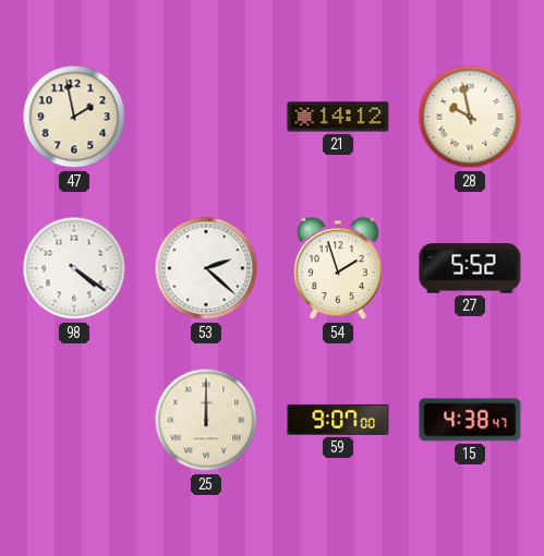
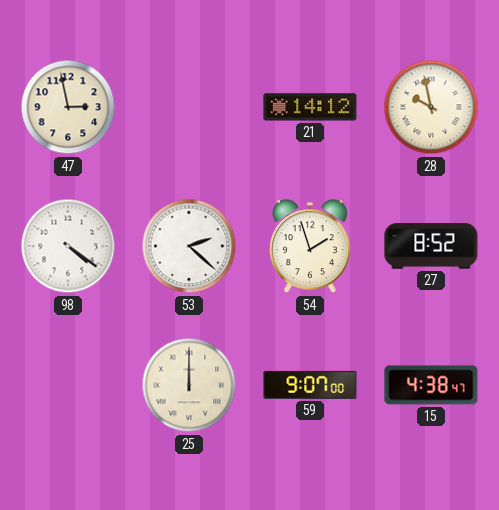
47: 1:58 -> 2:58
27: 5:52 -> 8:52
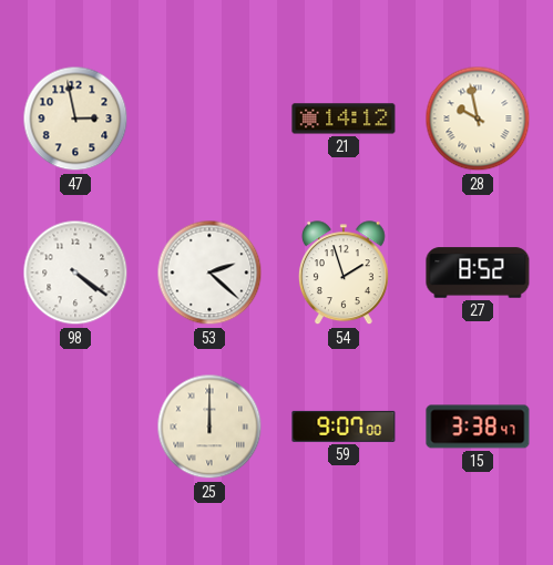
15: 4:38 -> 3:38
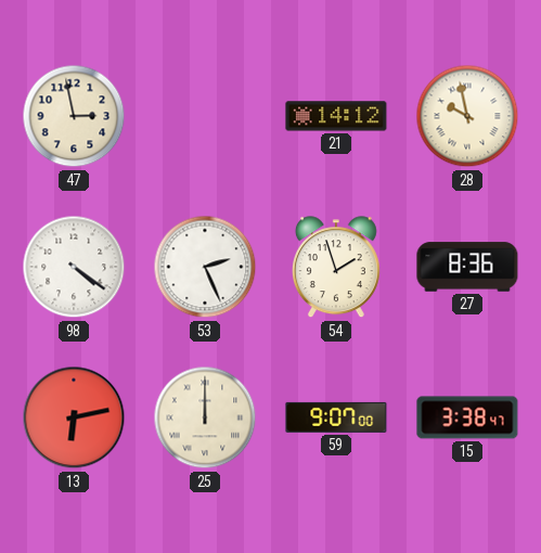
53: 2:22 -> 2:26
27: 8:52 -> 8:36
13: none -> 6:13
